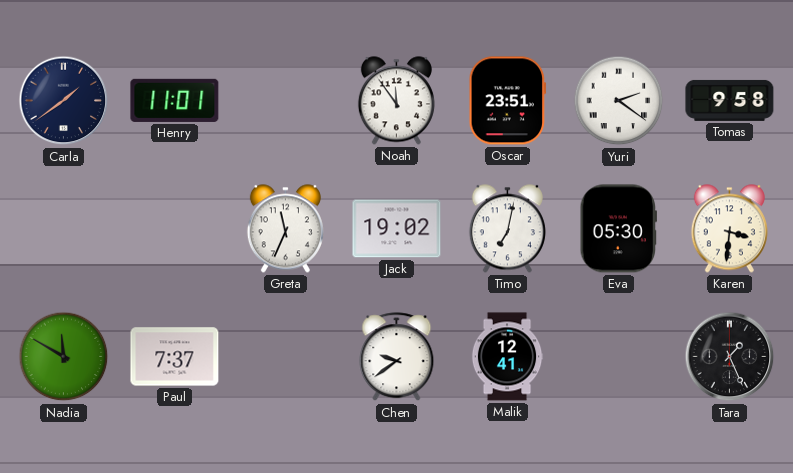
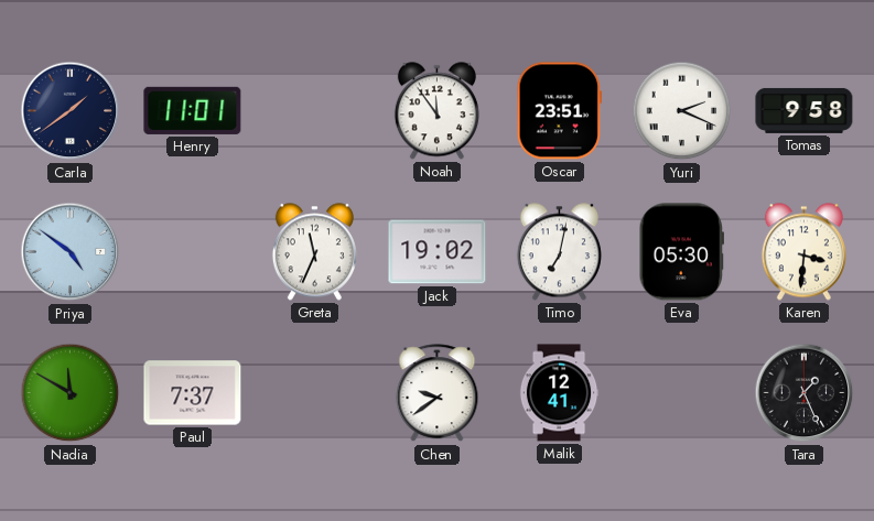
Yuri: 2:21 -> 2:19
Priya: none -> 4:51
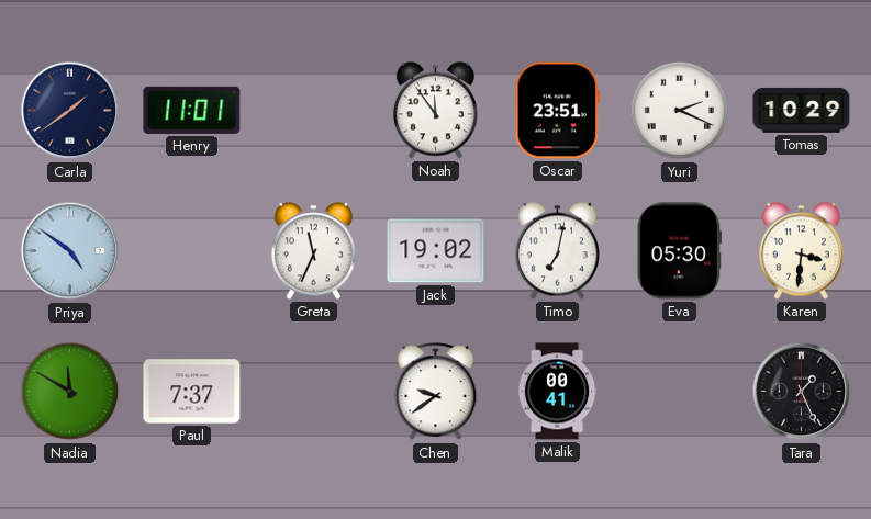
Tomas: 9:58 -> 10:29
Malik: 12:41 -> 00:41
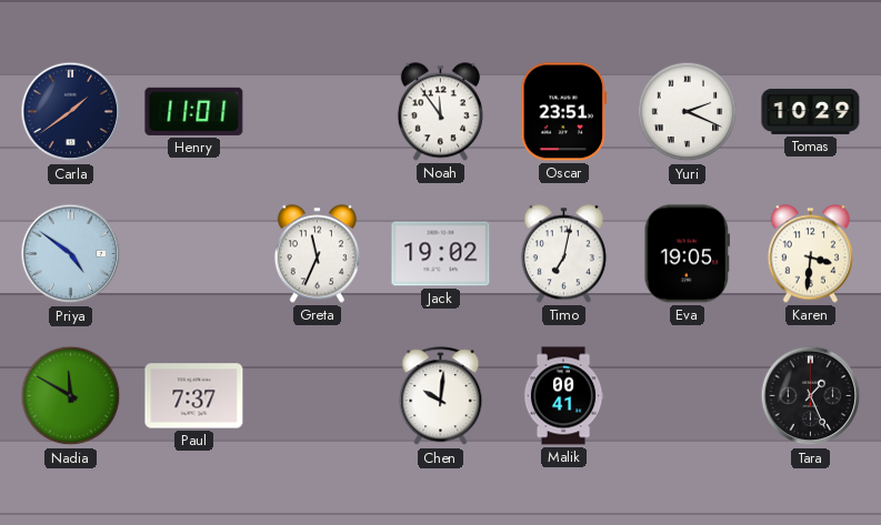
Eva: 05:30 -> 19:05
Chen: 9:39 -> 10:01
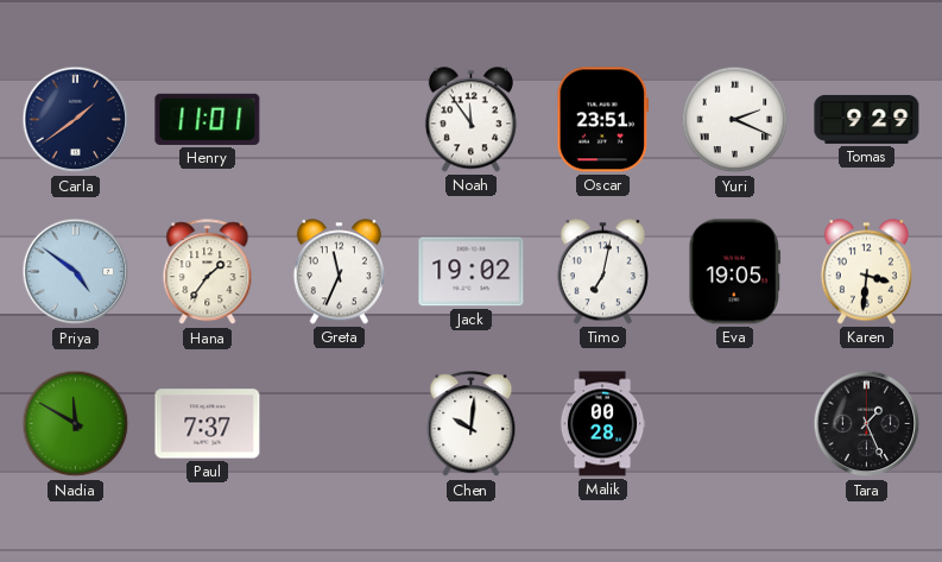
Tomas: 10:29 -> 9:29
Hana: none -> 1:36
Malik: 00:41 -> 00:28
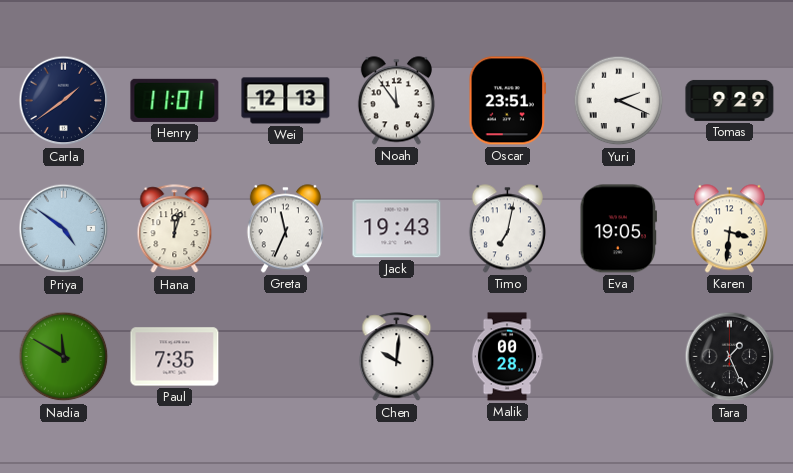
Wei: none -> 12:13
Hana: 1:36 -> 12:03
Jack: 19:02 -> 19:43
Paul: 7:37 -> 7:35
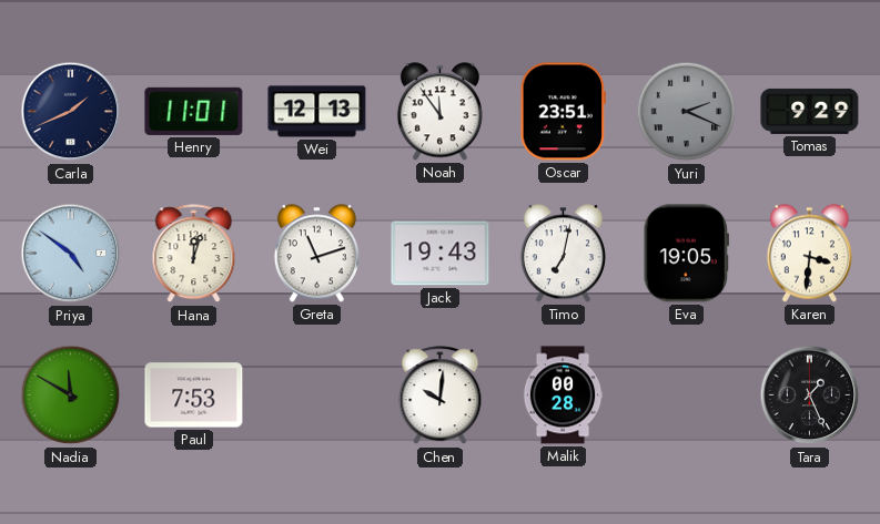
Carla: 1:39 -> 1:41
Yuri dial: white -> grey
Greta: 11:34 -> 11:12
Paul: 7:35 -> 7:53
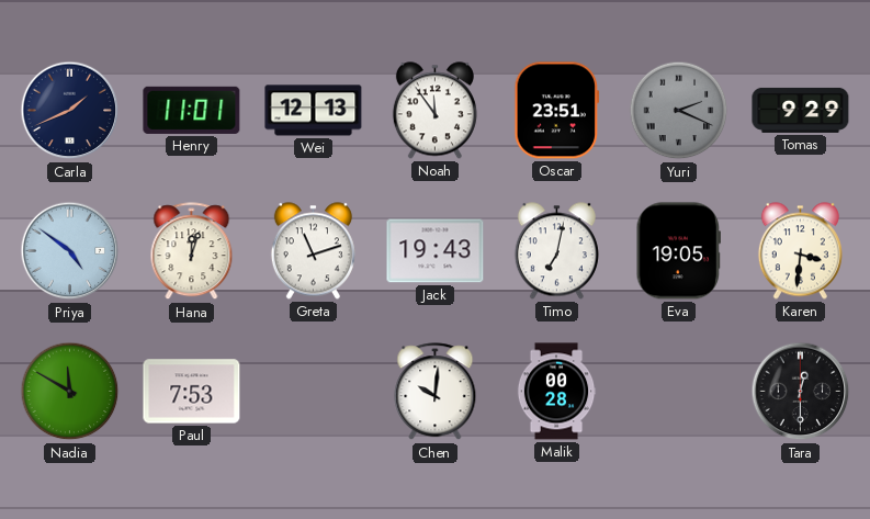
Tara: 1:26 -> 12:30
